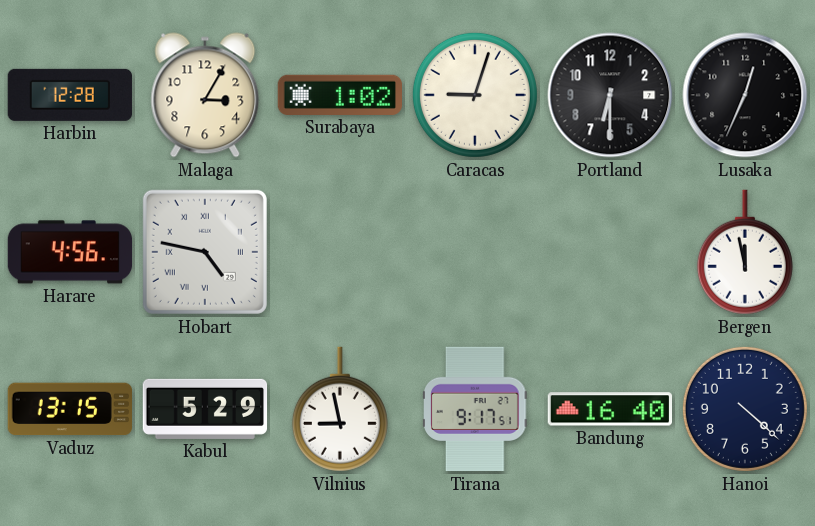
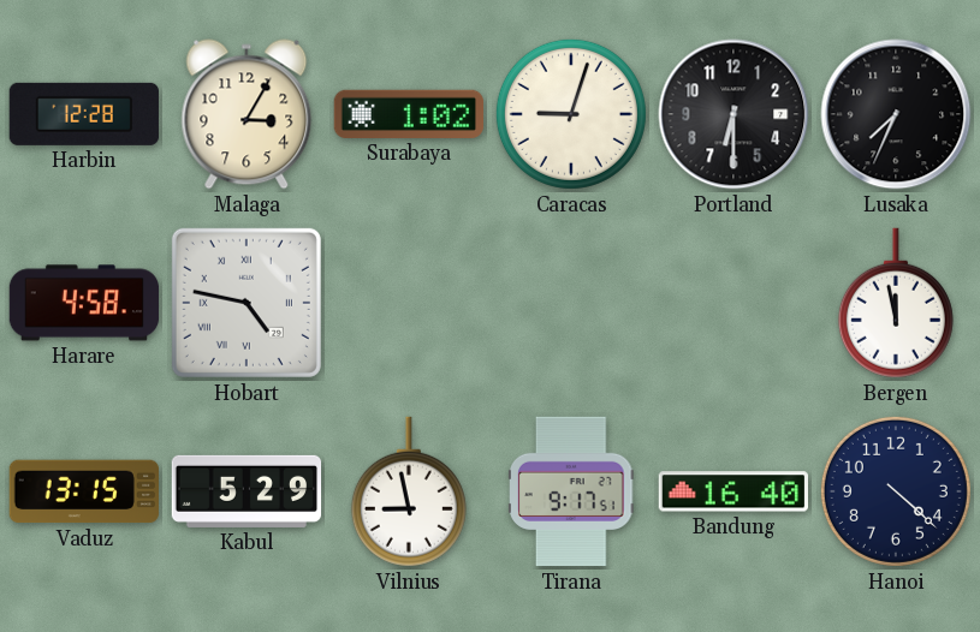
Lusaka: 12:34 -> 7:34
Harare: 4:56 -> 4:58
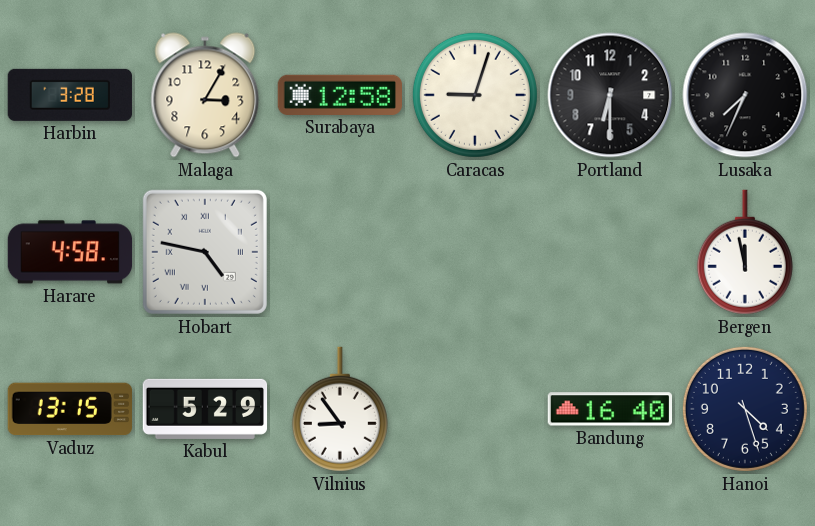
Harbin: 12:28 -> 3:28
Surabaya: 1:02 -> 12:58
Vilnius: 8:58 -> 8:54
Tirana: 9:17 -> none
Hanoi: 4:22 -> 4:27
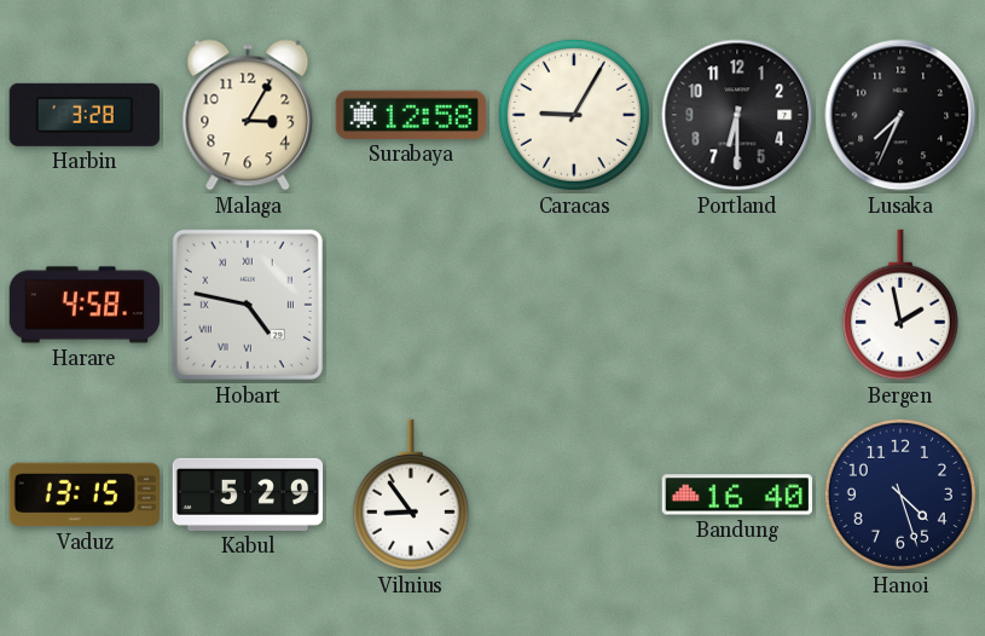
Caracas: 9:03 -> 9:05
Bergen: 11:58 -> 1:58
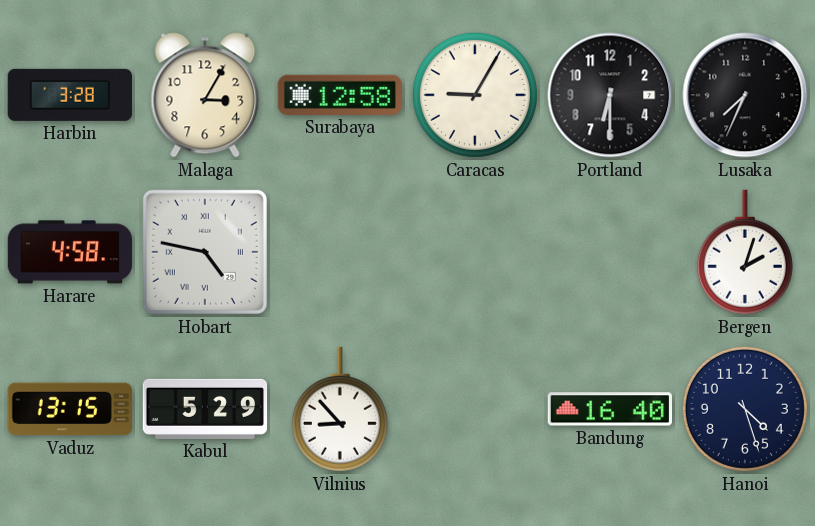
Bergen: 1:58 -> 2:03
Vilnius: 8:54 -> 8:53
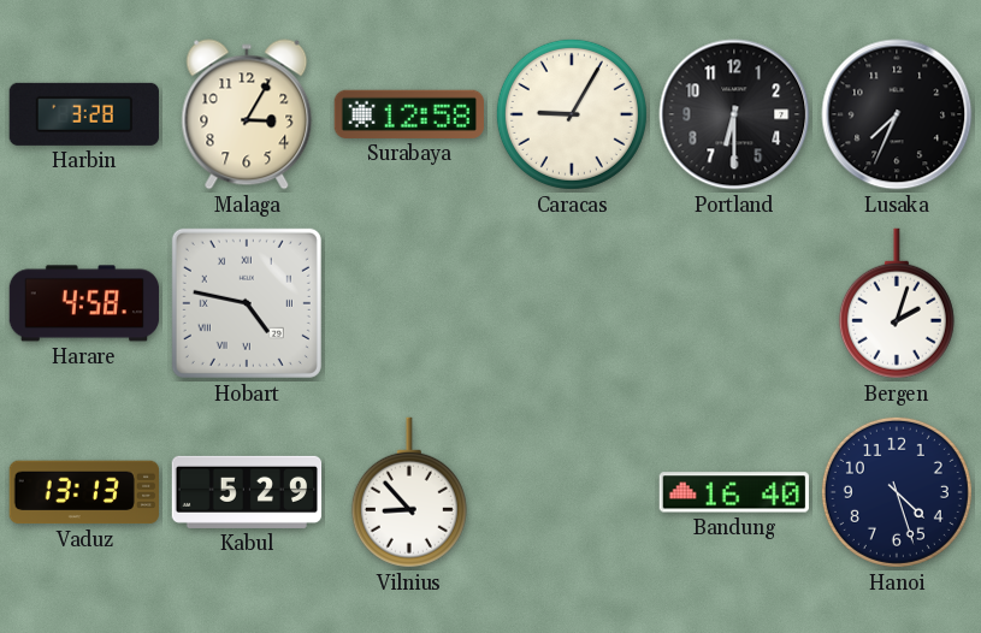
Vaduz: 13:15 -> 13:13
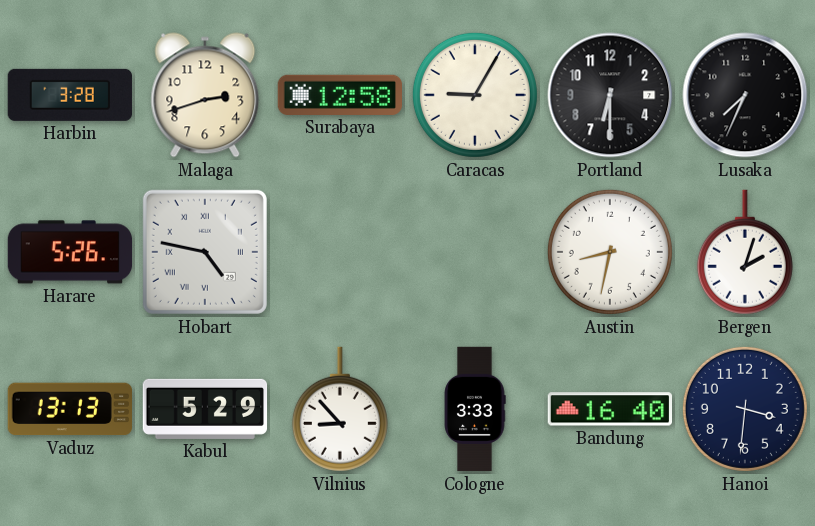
Malaga: 3:05 -> 2:42
Harare: 4:58 -> 5:26
Austin: none -> 8:32
Cologne: none -> 3:33
Hanoi: 4:27 -> 3:31
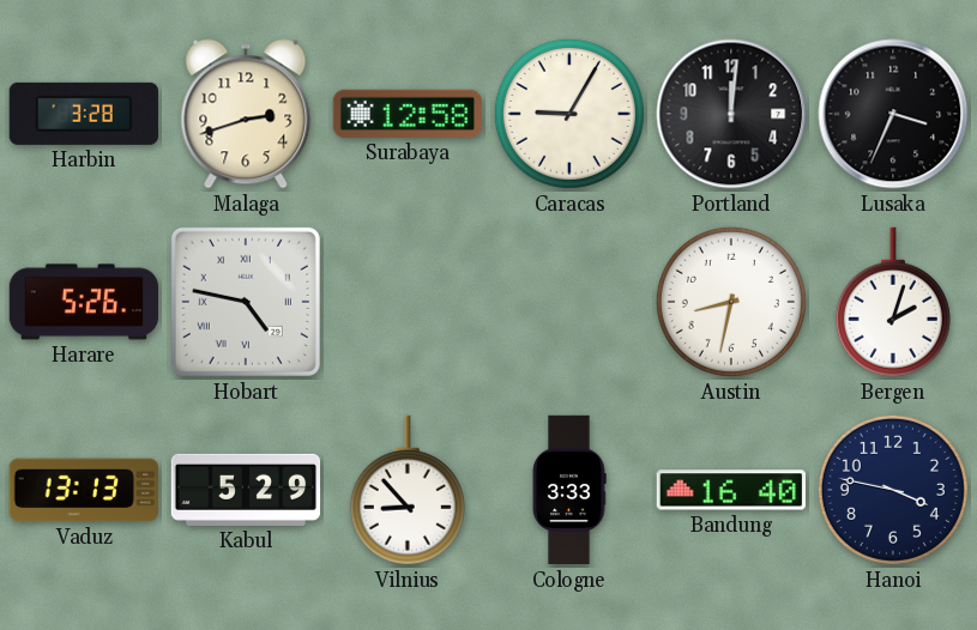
Portland: 6:30 -> 12:01
Lusaka: 7:34 -> 3:34
Hanoi: 3:31 -> 3:47
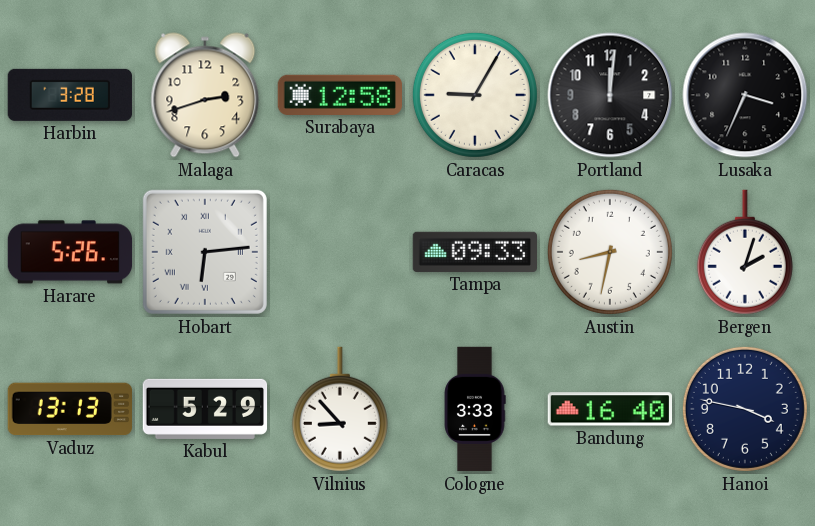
Hobart: 4:47 -> 6:14
Tampa: none -> 09:33
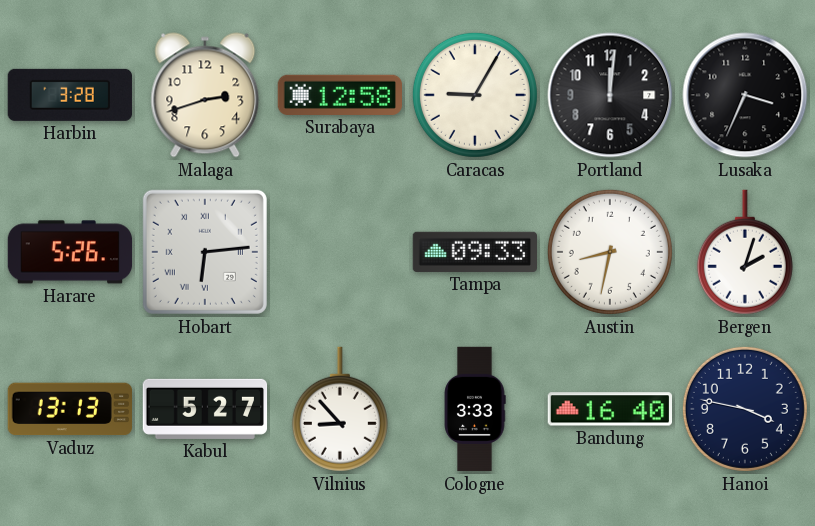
Kabul: 5:29 -> 5:27
